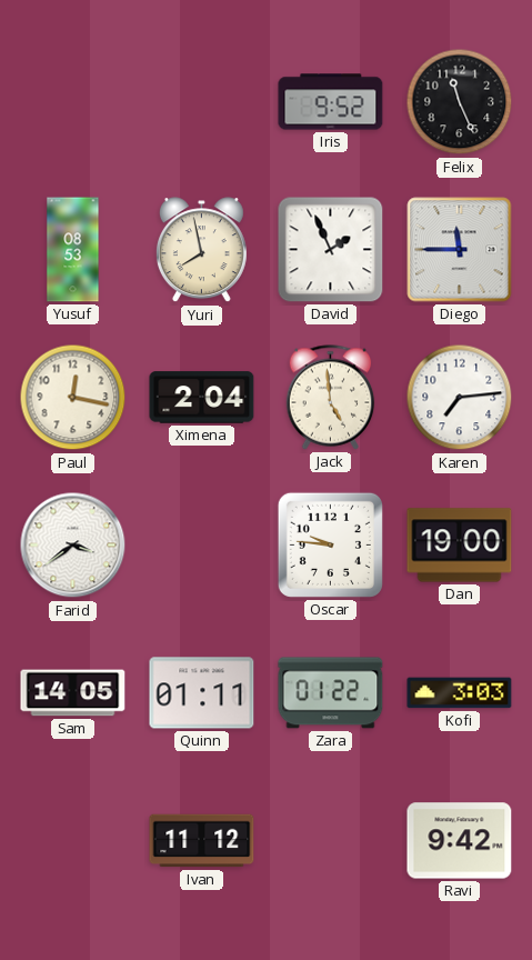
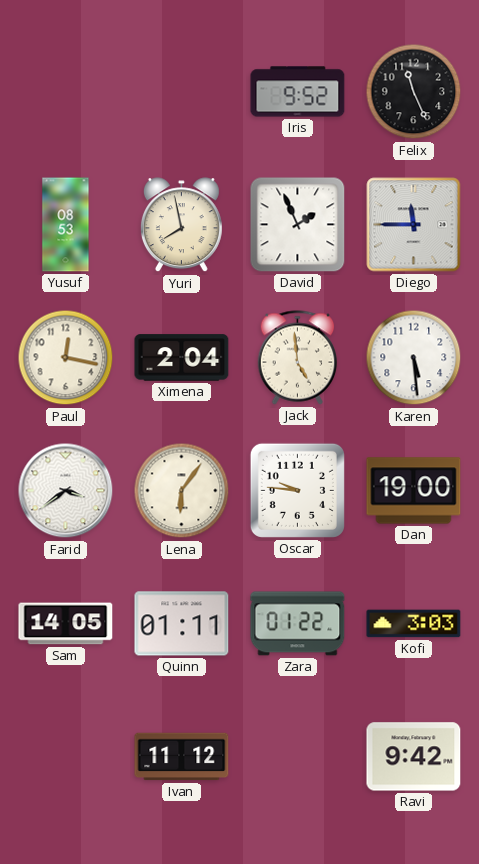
Karen: 7:14 -> 5:29
Lena: none -> 6:06
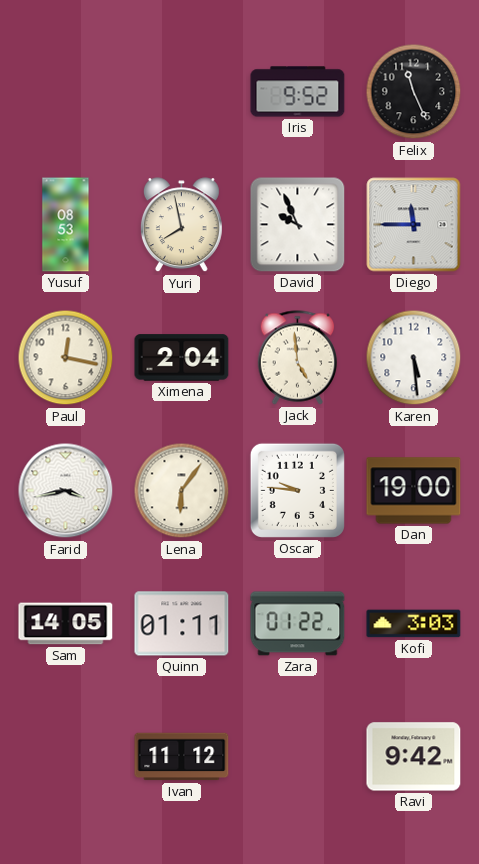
David: 1:56 -> 9:56
Farid: 3:39 -> 3:43
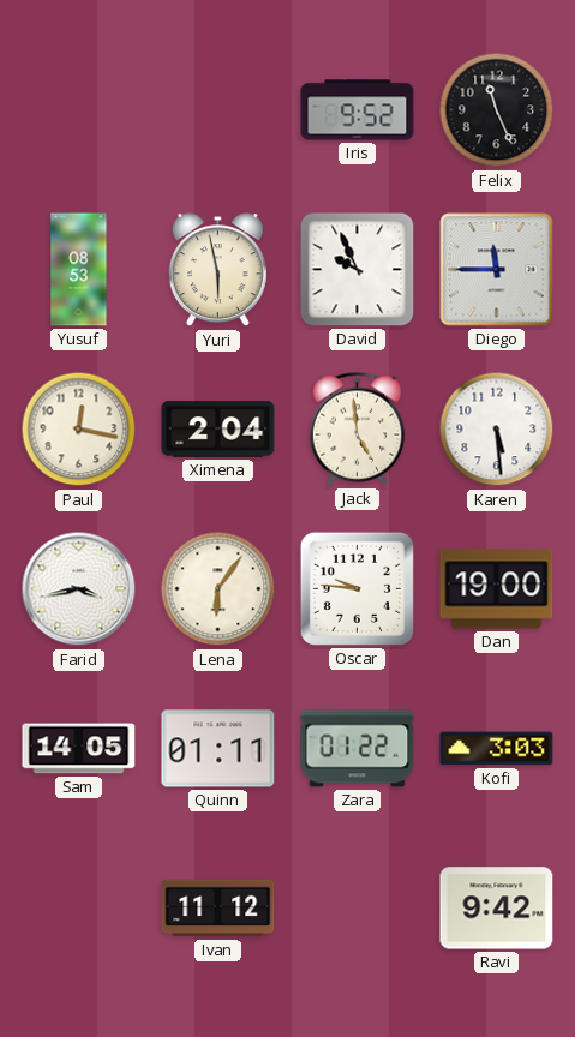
Yuri: 7:58 -> 5:58
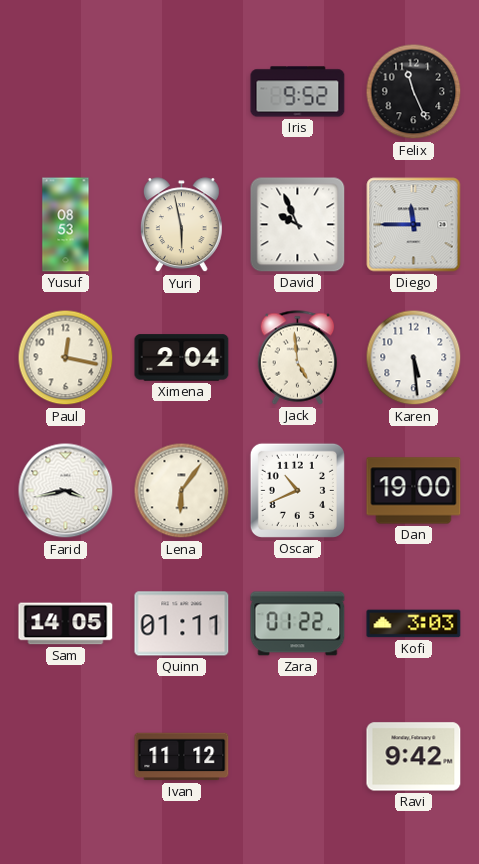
Oscar: 9:46 -> 10:41
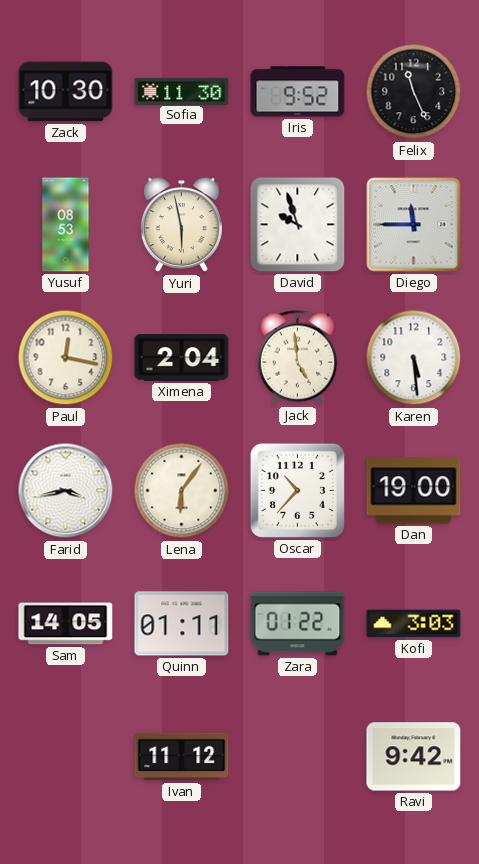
Zack: none -> 10:30
Sofia: none -> 11:30
David: 9:56 -> 9:57
Oscar: 10:41 -> 10:37
